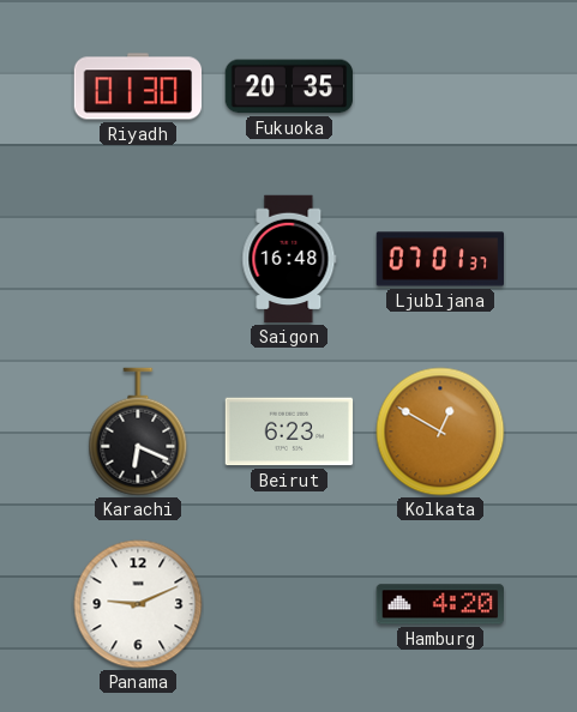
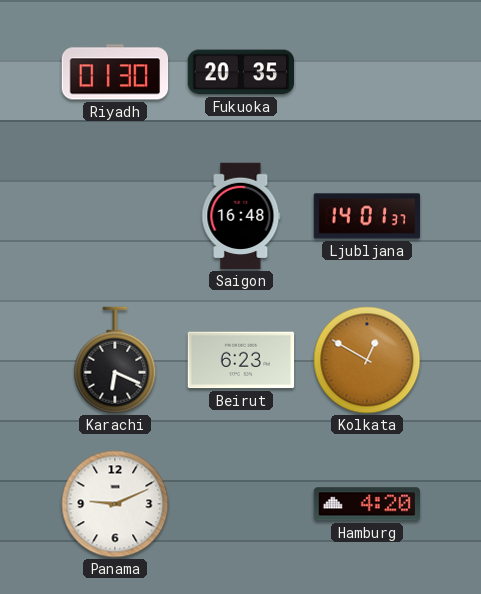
Ljubljana: 07:01 -> 14:01
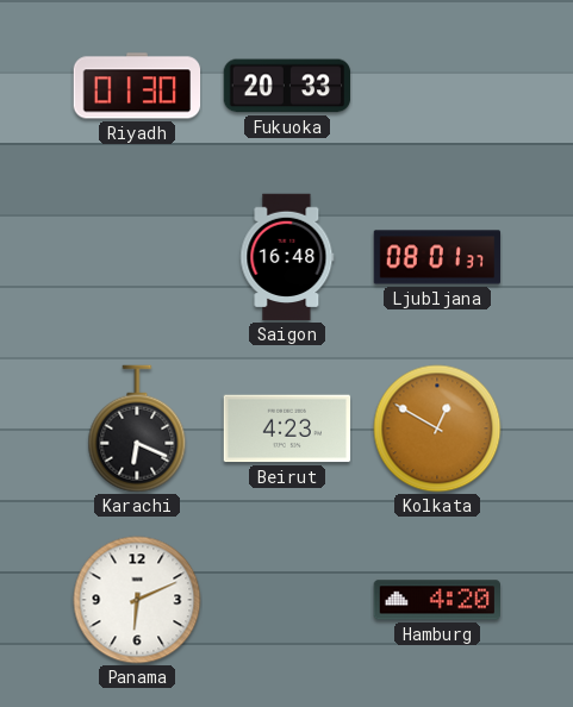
Fukuoka: 20:35 -> 20:33
Ljubljana: 14:01 -> 08:01
Beirut: 6:23 -> 4:23
Panama: 9:11 -> 6:11
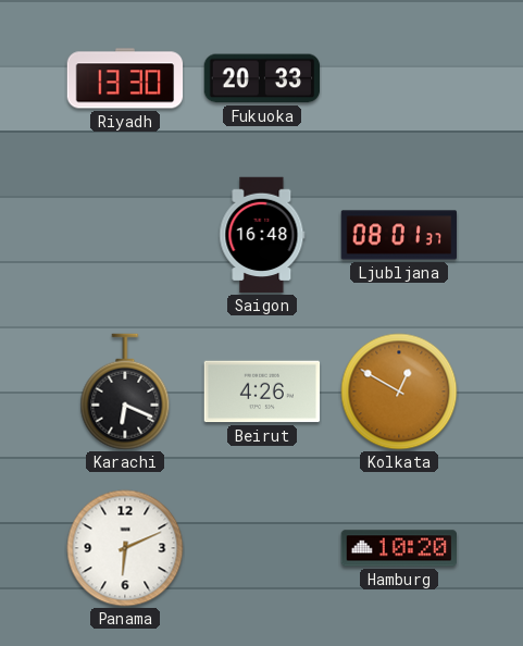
Riyadh: 01:30 -> 13:30
Beirut: 4:23 -> 4:26
Hamburg: 4:20 -> 10:20
